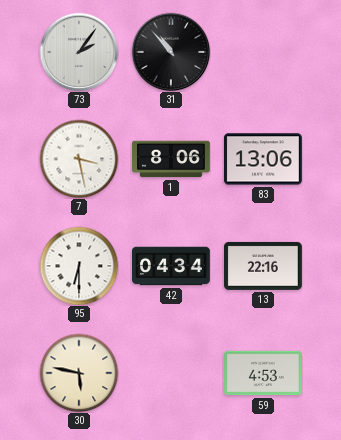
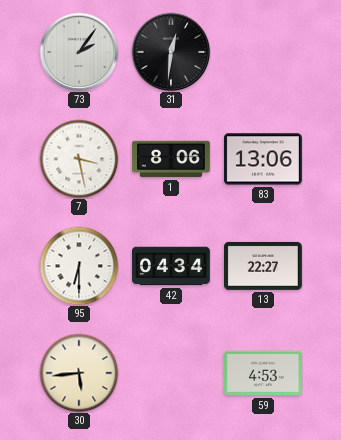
31: 10:53 -> 12:31
13: 22:16 -> 22:27
30: 5:47 -> 5:44
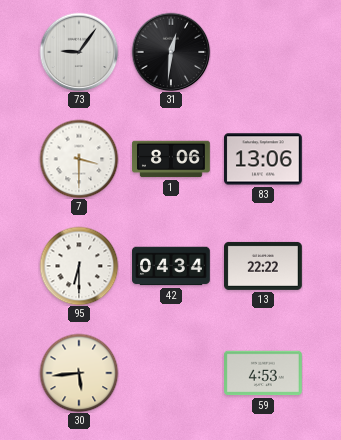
73: 2:06 -> 9:06
7: 3:28 -> 3:30
13: 22:27 -> 22:22
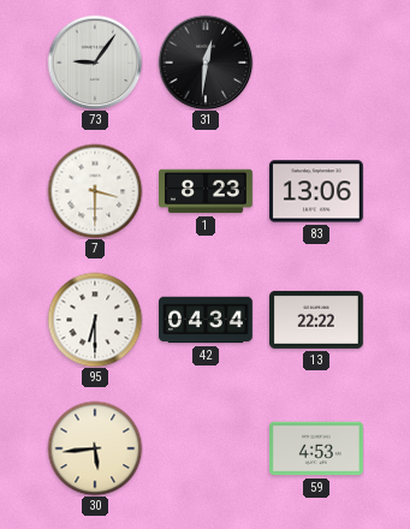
1: 8:06 -> 8:23
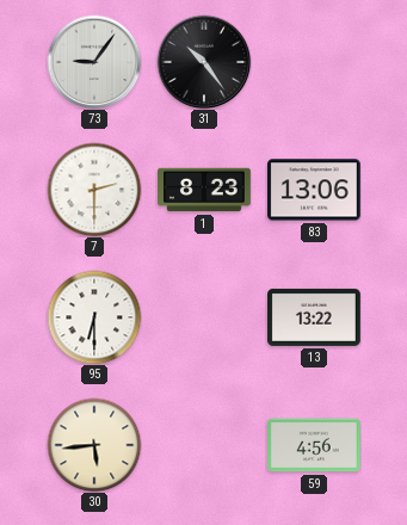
31: 12:31 -> 10:24
7: 3:30 -> 2:30
42: 04:34 -> none
13: 22:22 -> 13:22
59: 4:53 -> 4:56
